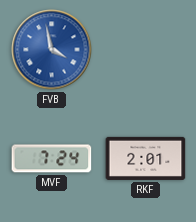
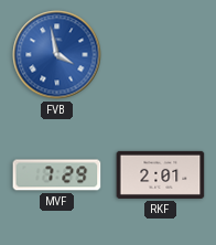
MVF: 7:24 -> 7:29
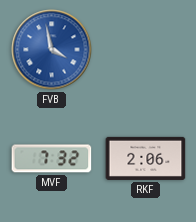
MVF: 7:29 -> 7:32
RKF: 2:01 -> 2:06
